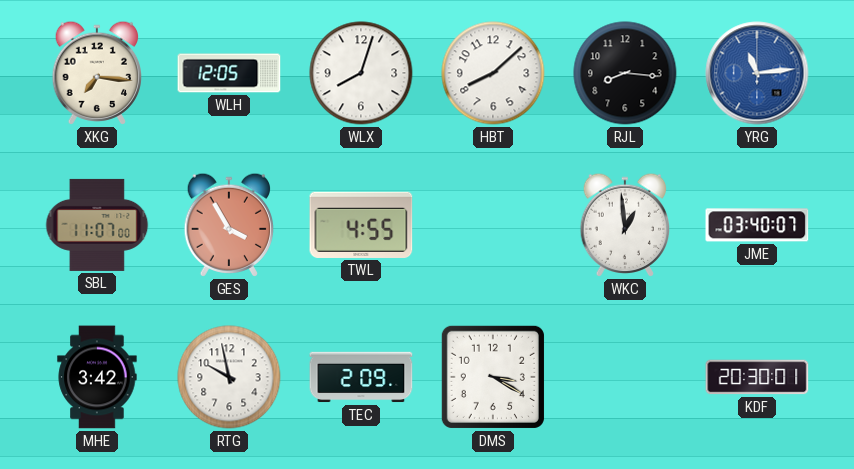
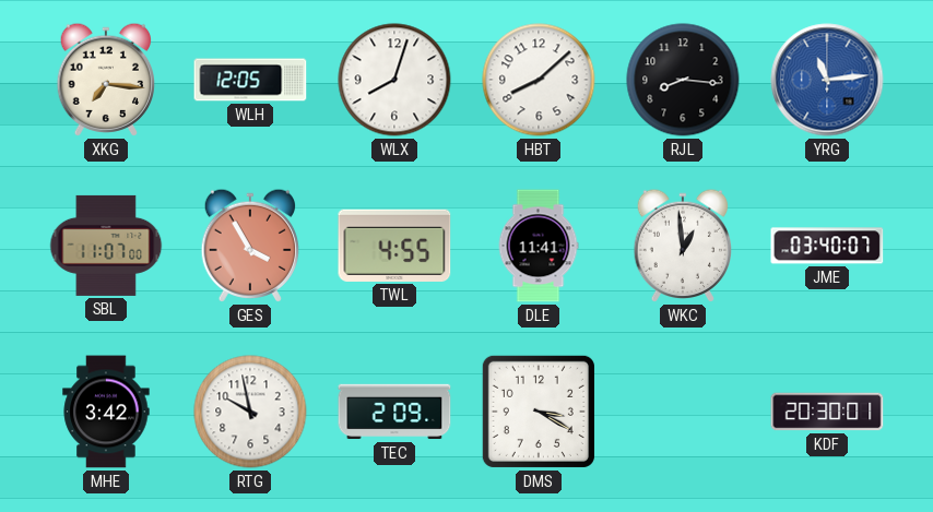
DLE: none -> 11:41
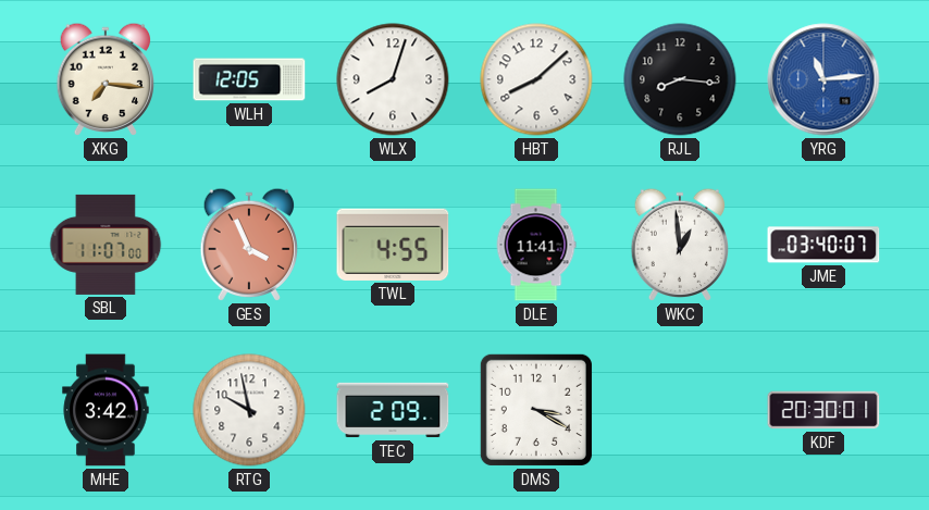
GES: 3:55 -> 3:56
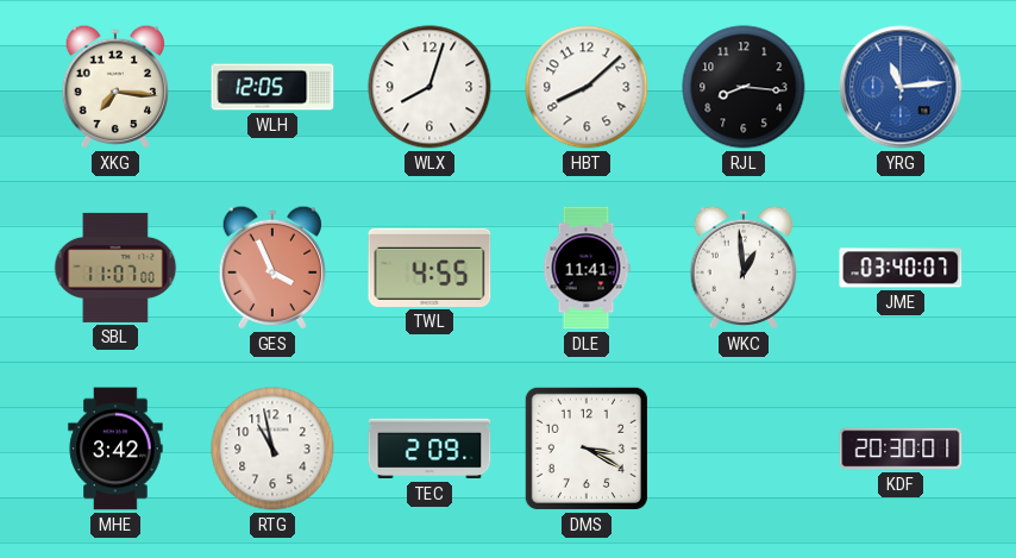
RTG: 9:58 -> 10:58
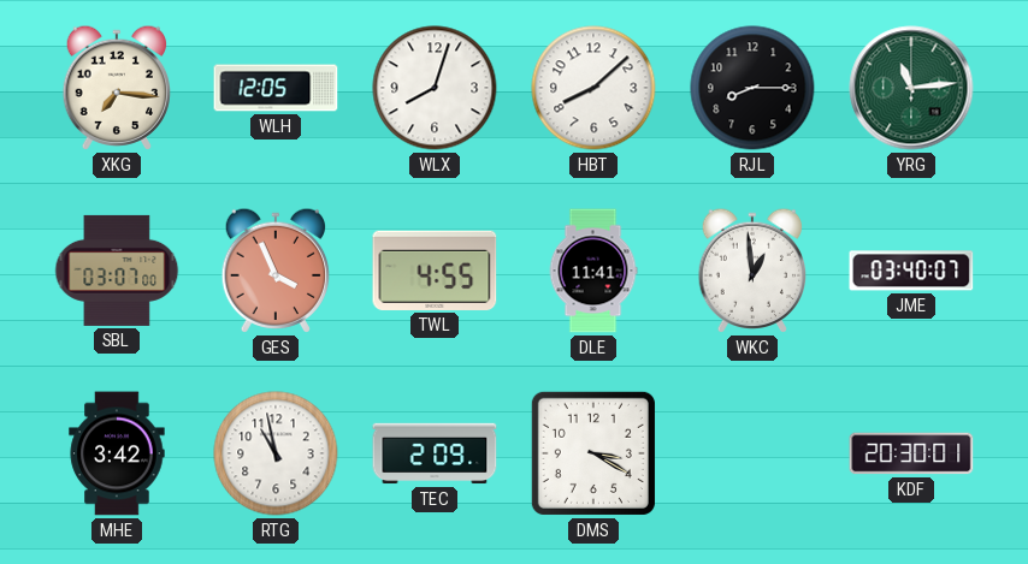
RJL: 8:16 -> 8:15
YRG dial: blue -> green
SBL: 11:07 -> 03:07
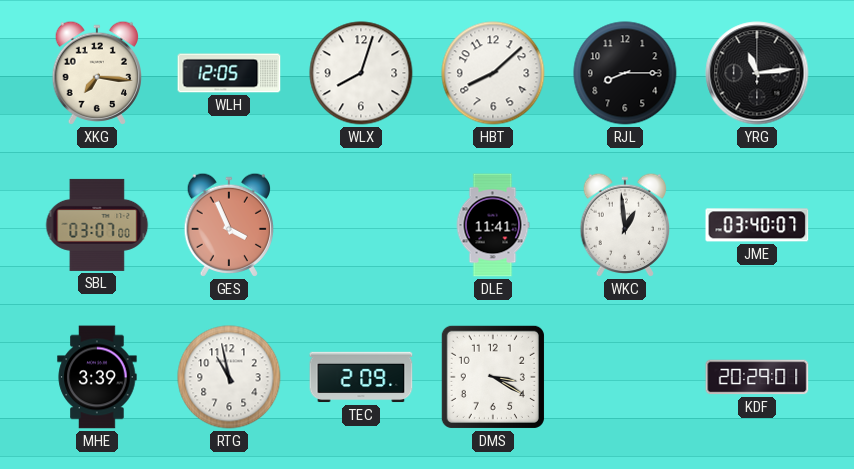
YRG dial: green -> black
TWL: 4:55 -> none
MHE: 3:42 -> 3:39
KDF: 20:30 -> 20:29
